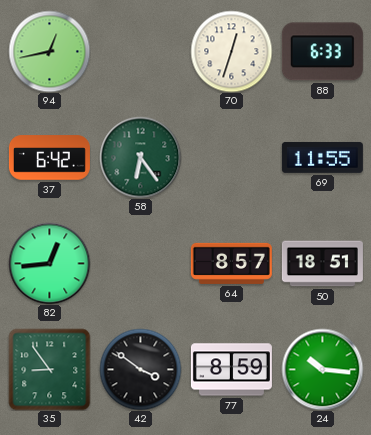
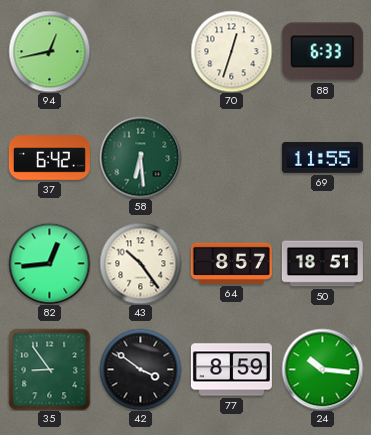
58: 6:24 -> 6:29
43: none -> 10:24
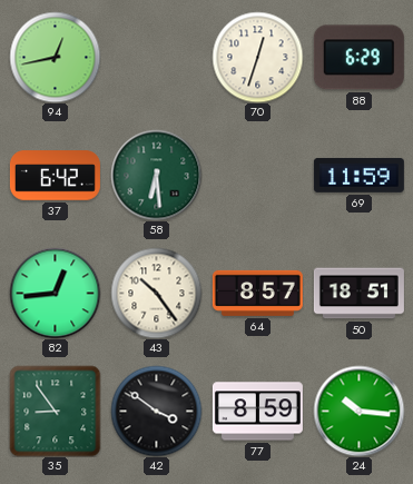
88: 6:33 -> 6:29
69: 11:55 -> 11:59
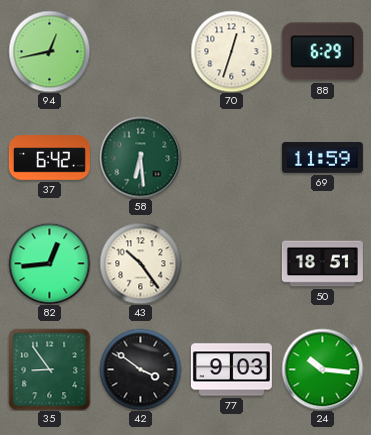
64: 8:57 -> none
77: 8:59 -> 9:03
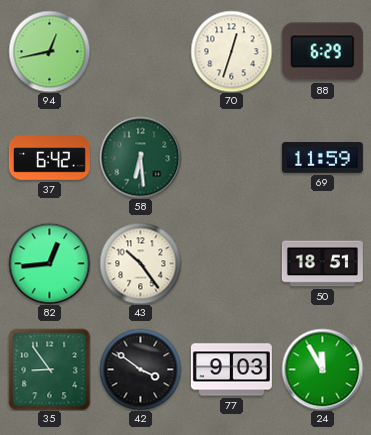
24: 10:16 -> 11:55
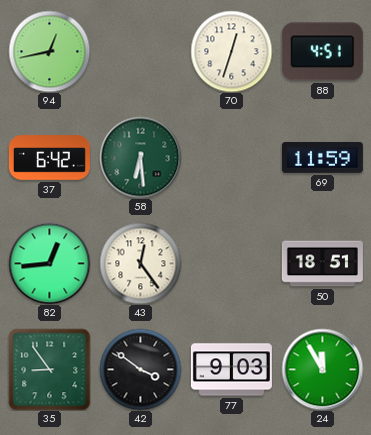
88: 6:29 -> 4:51
43: 10:24 -> 12:24
